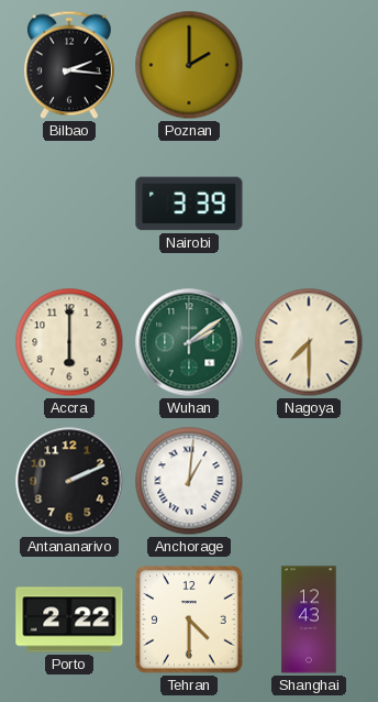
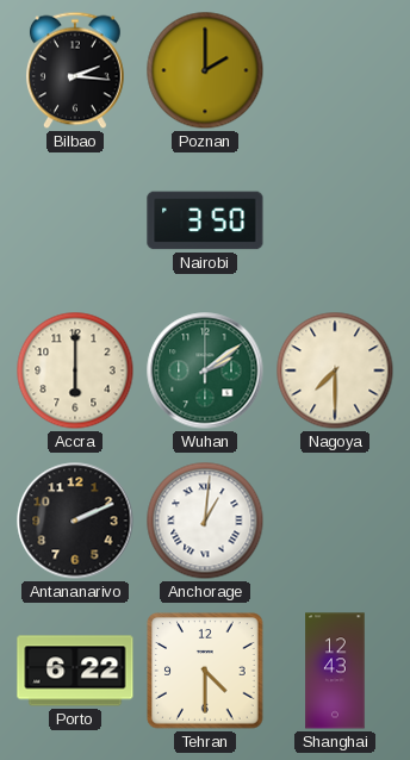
Nairobi: 3:39 -> 3:50
Porto: 2:22 -> 6:22
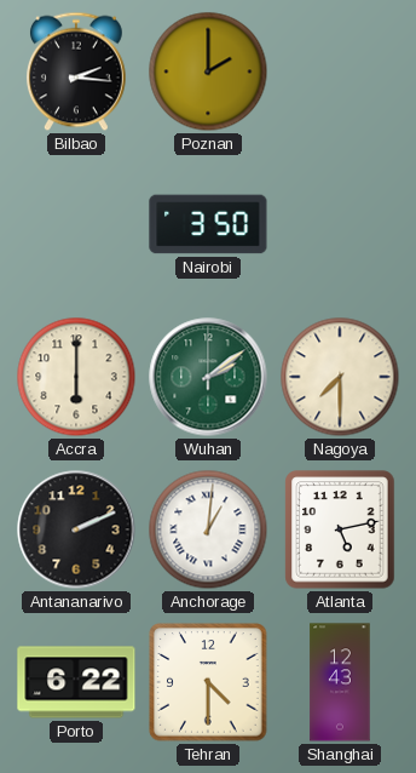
Atlanta: none -> 5:13
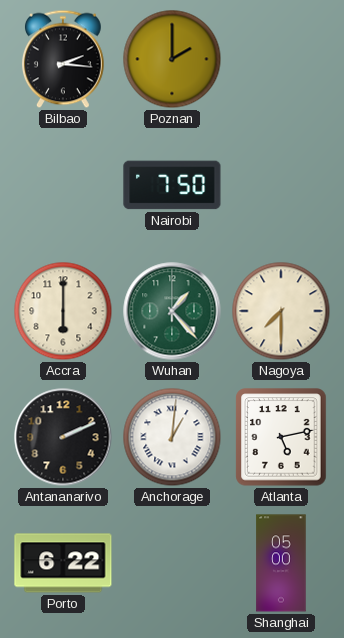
Nairobi: 3:50 -> 7:50
Wuhan: 2:09 -> 1:23
Tehran: 4:30 -> none
Shanghai: 12:43 -> 05:00
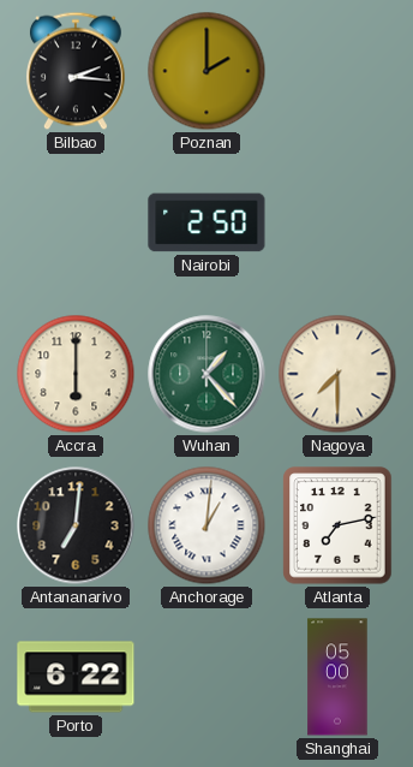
Nairobi: 7:50 -> 2:50
Antananarivo: 2:11 -> 7:01
Atlanta: 5:13 -> 7:13
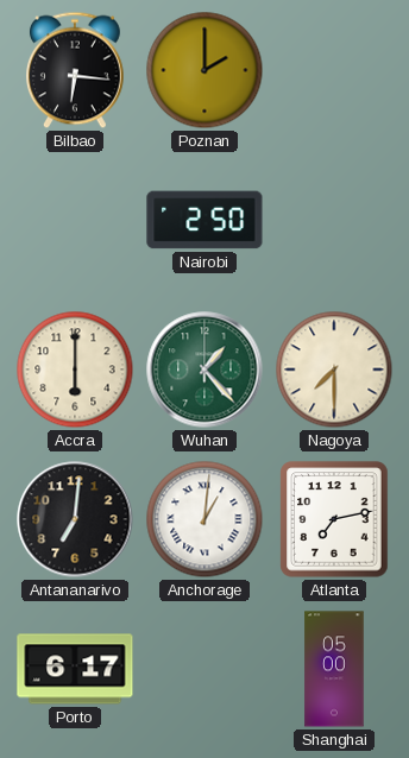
Bilbao: 2:16 -> 6:16
Porto: 6:22 -> 6:17
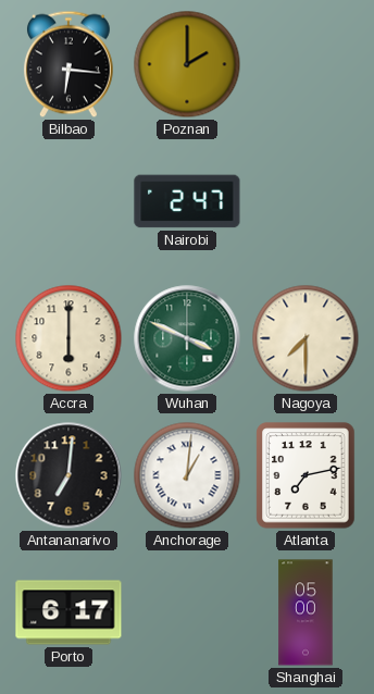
Nairobi: 2:50 -> 2:47
Wuhan: 1:23 -> 3:49
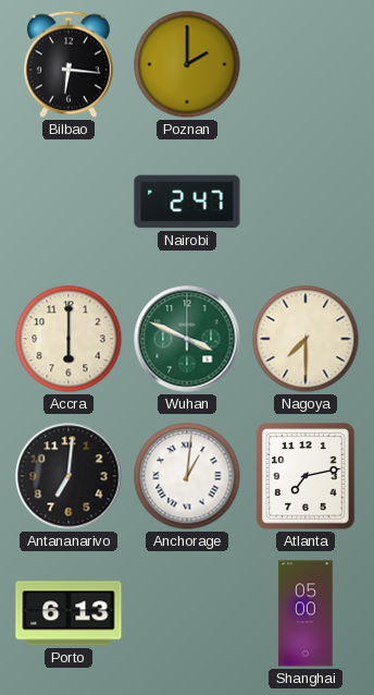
Porto: 6:17 -> 6:13
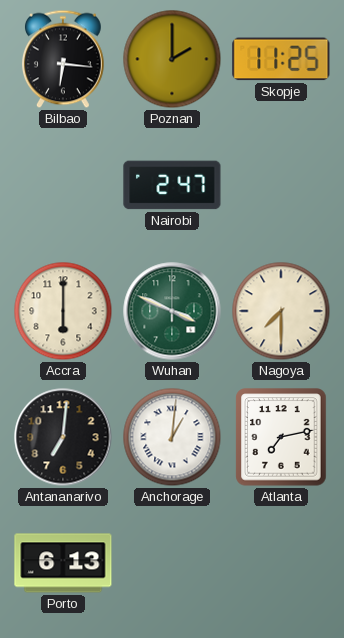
Skopje: none -> 11:25
Shanghai: 05:00 -> none
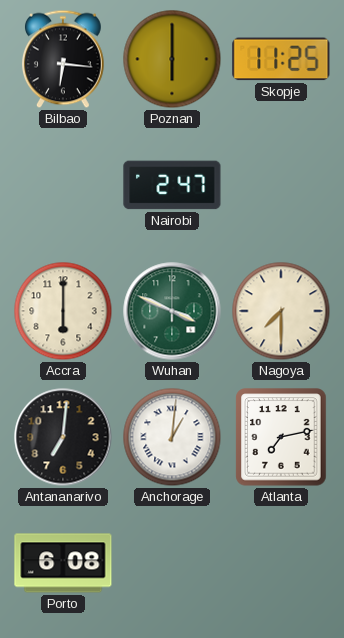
Poznan: 2:00 -> 6:00
Porto: 6:13 -> 6:08
